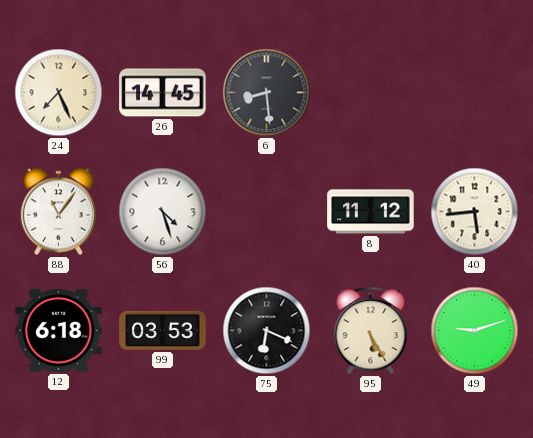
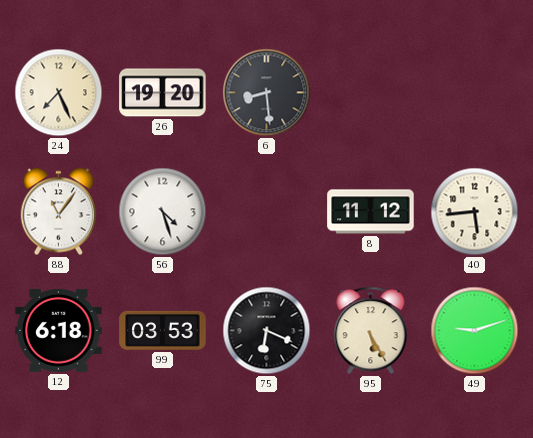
26: 14:45 -> 19:20
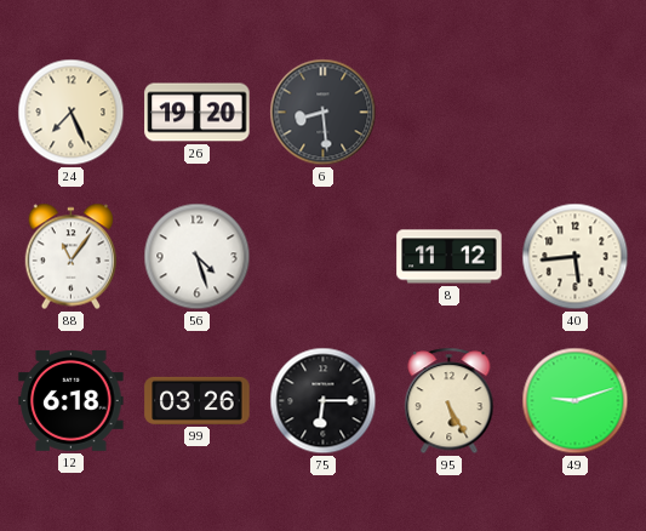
99: 03:53 -> 03:26
75: 6:19 -> 6:15
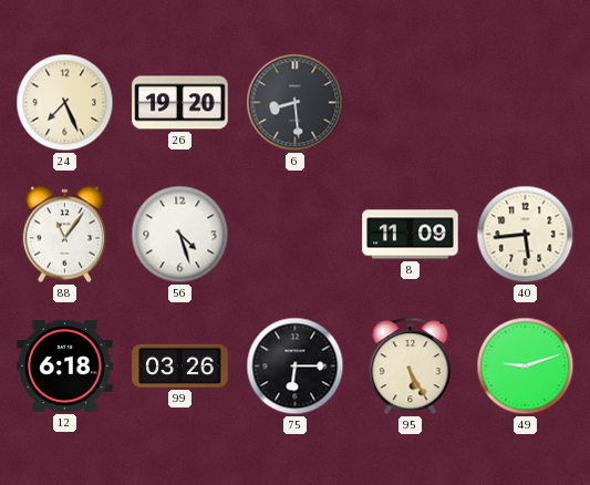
8: 11:12 -> 11:09
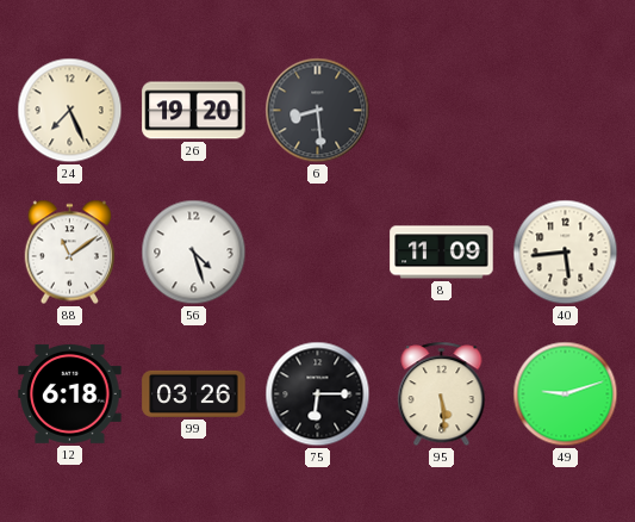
88: 11:06 -> 11:09
95: 5:25 -> 5:29
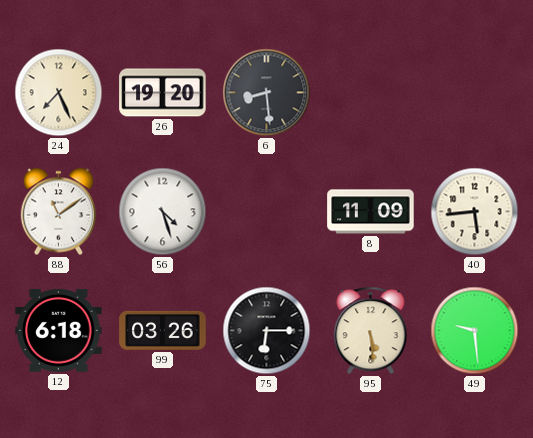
49: 9:12 -> 9:29
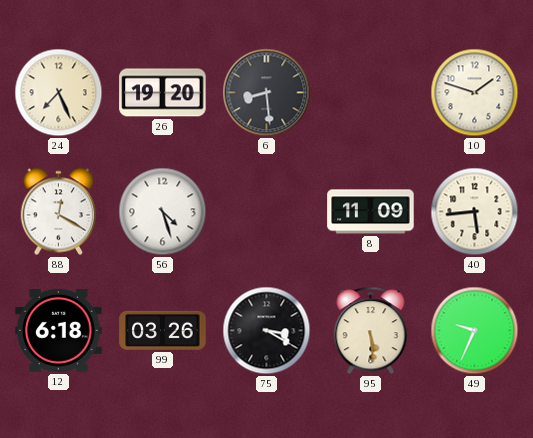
10: none -> 1:48
88: 11:09 -> 12:20
75: 6:15 -> 3:20
49: 9:29 -> 9:34
